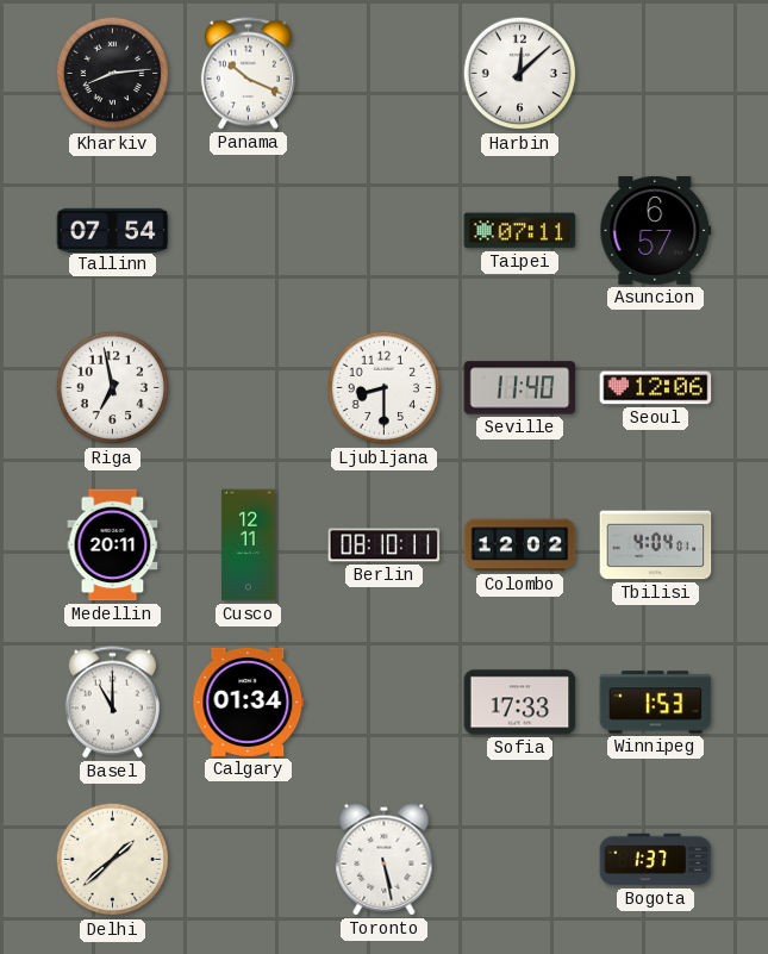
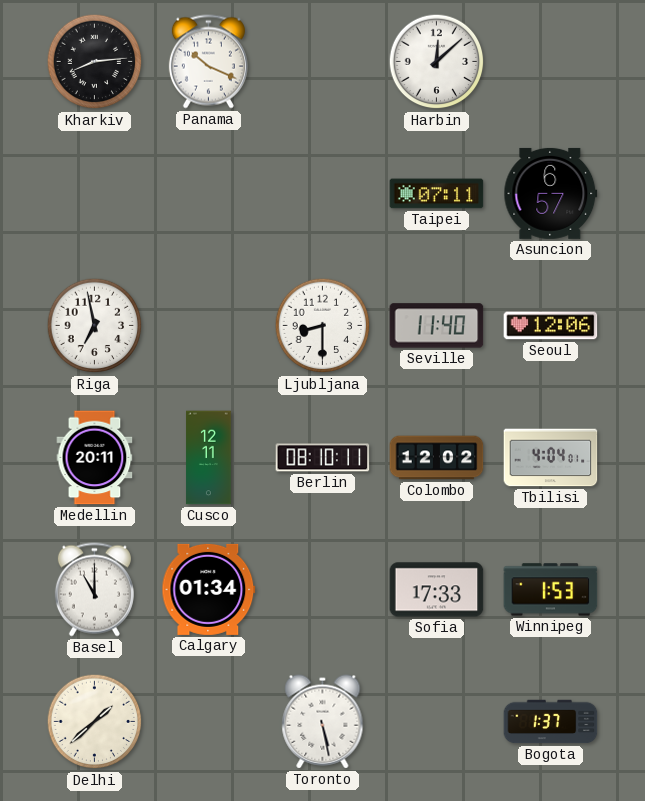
Tallinn: 07:54 -> none
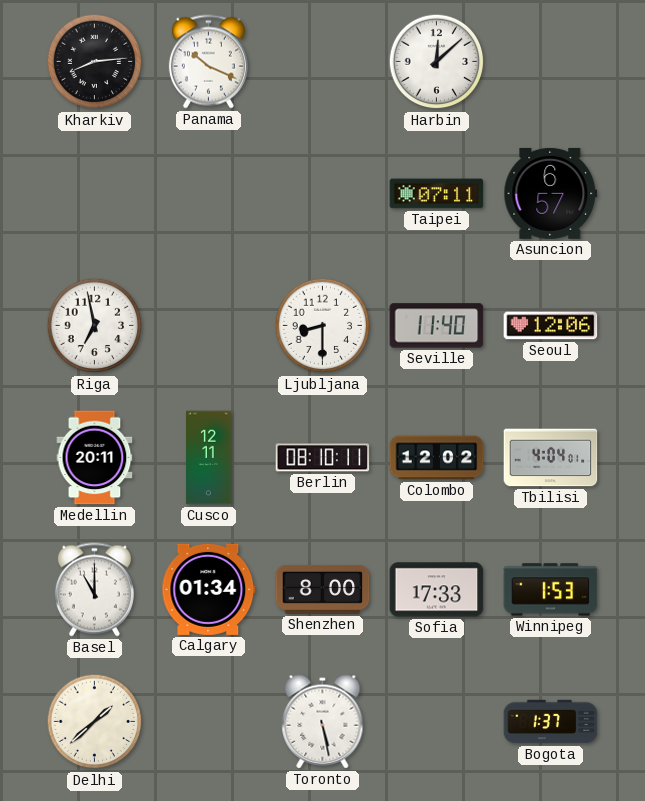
Shenzhen: none -> 8:00
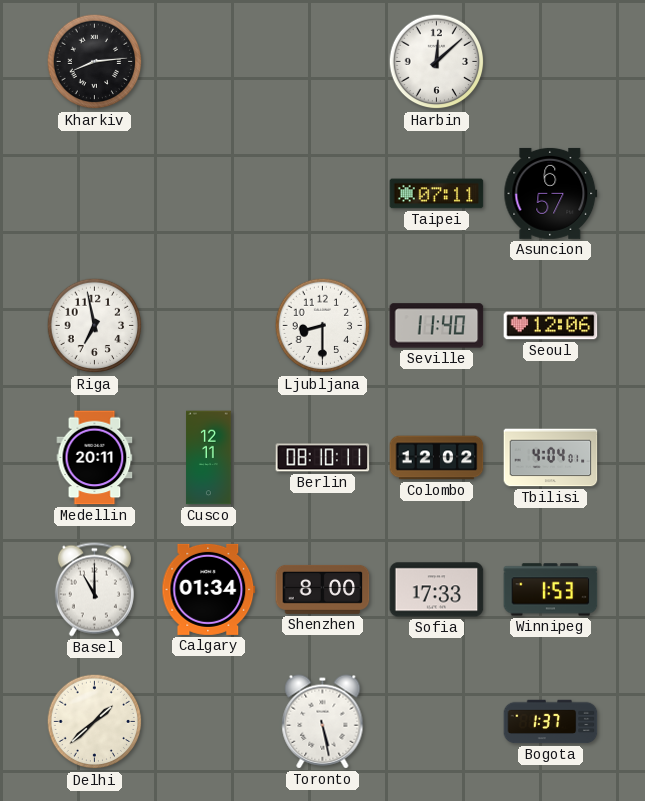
Panama: 10:19 -> none
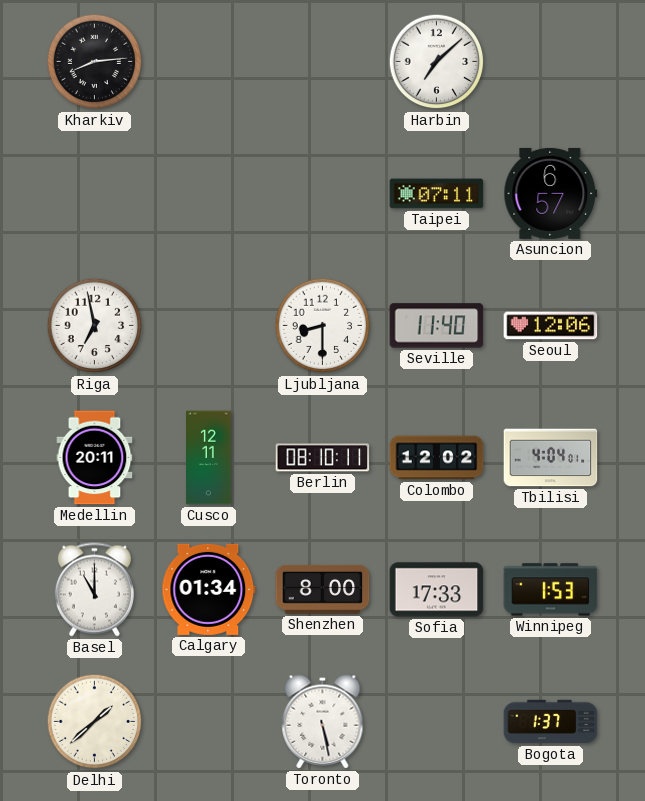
Harbin: 12:08 -> 7:08
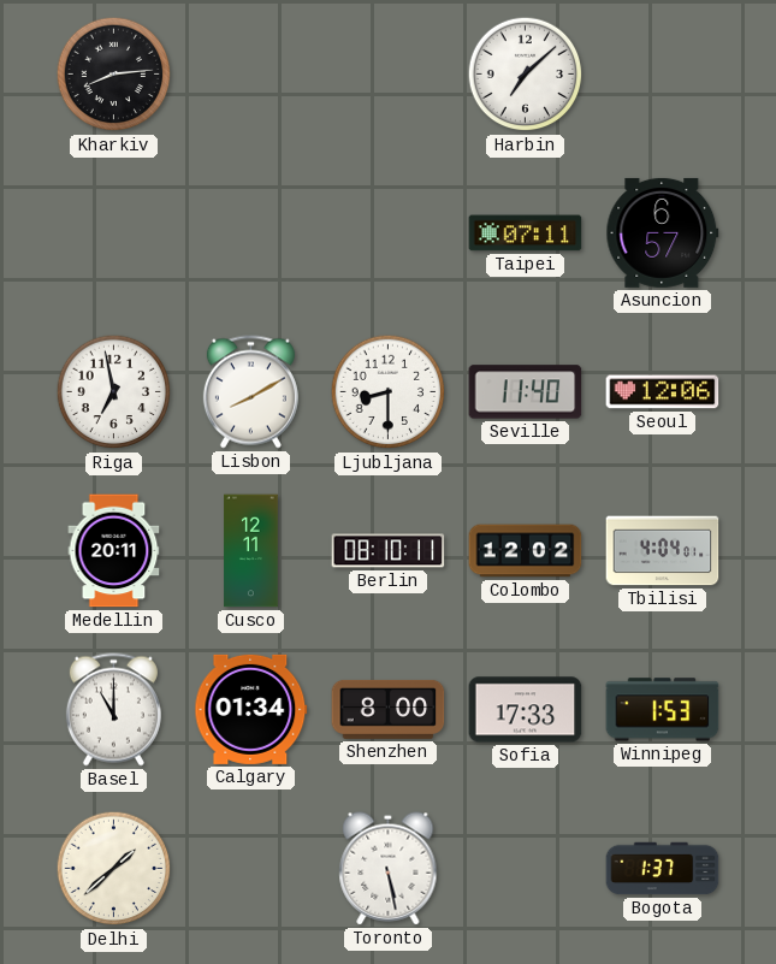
Lisbon: none -> 8:10
